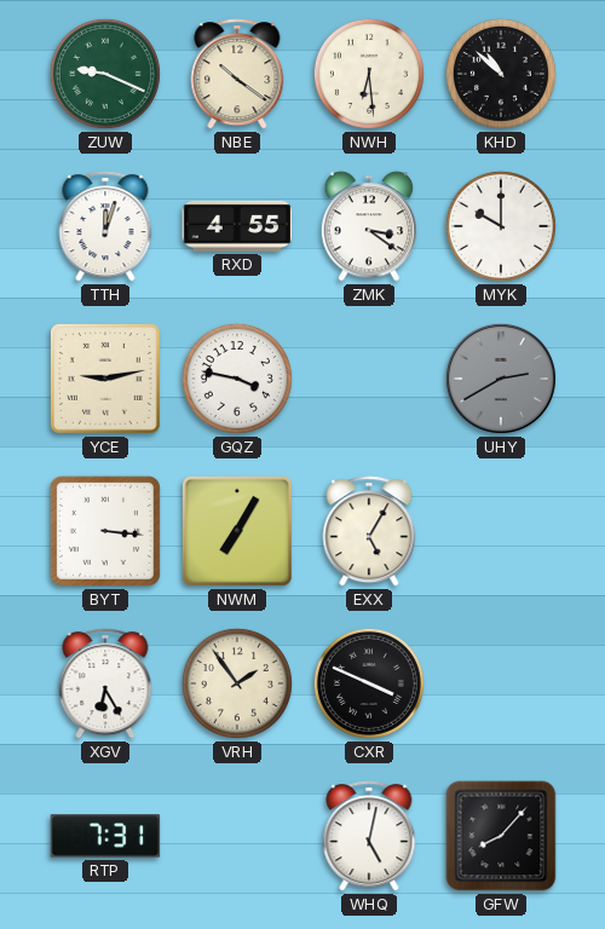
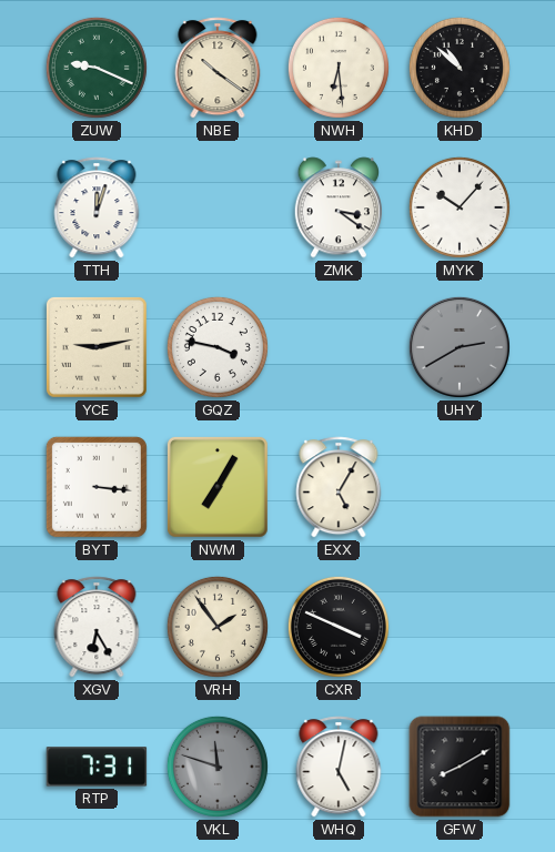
RXD: 4:55 -> none
MYK: 10:00 -> 10:07
VKL: none -> 11:48
GFW: 8:07 -> 8:10
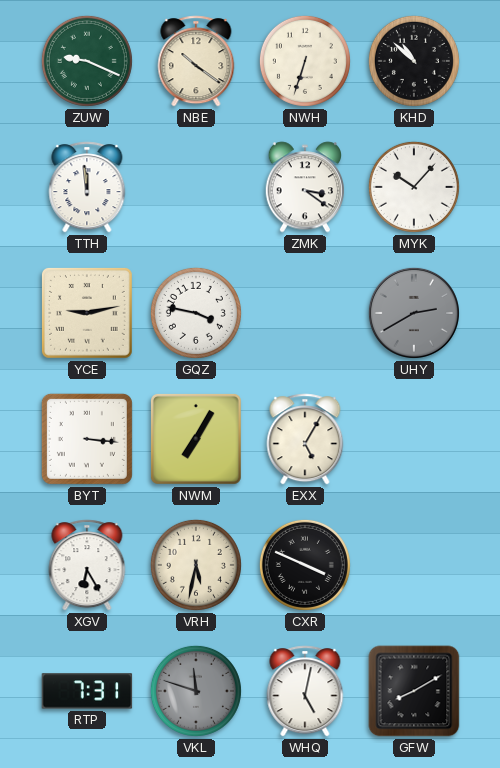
NWH: 6:29 -> 6:33
TTH: 12:03 -> 11:59
VRH: 1:54 -> 5:32
